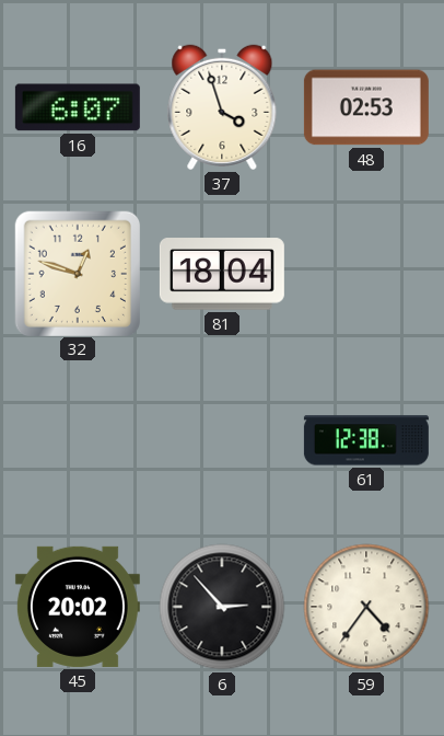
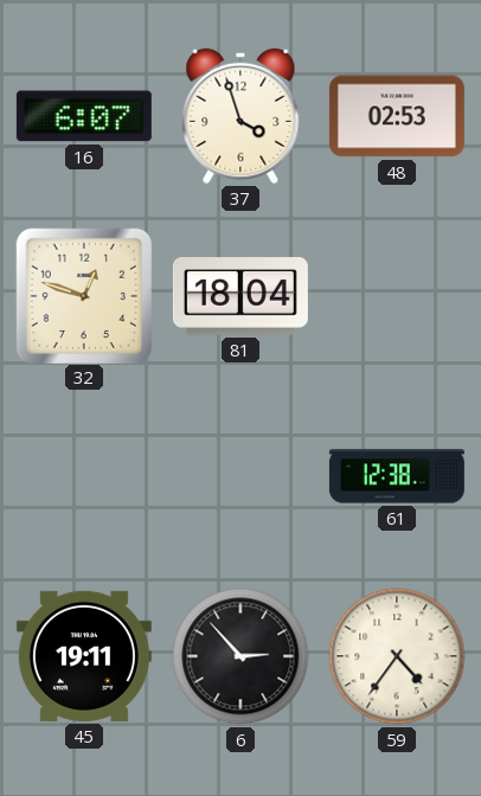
45: 20:02 -> 19:11
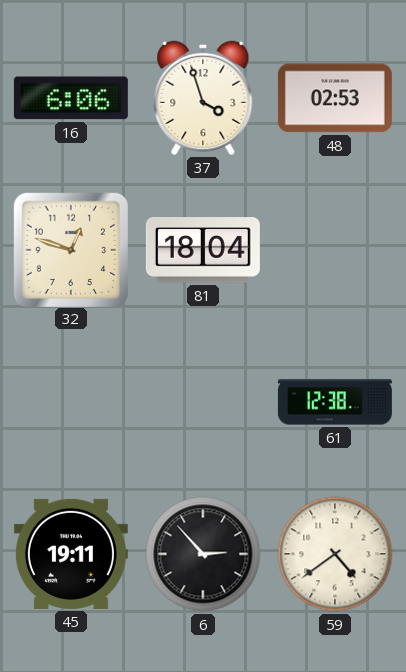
16: 6:07 -> 6:06
59: 4:36 -> 4:39
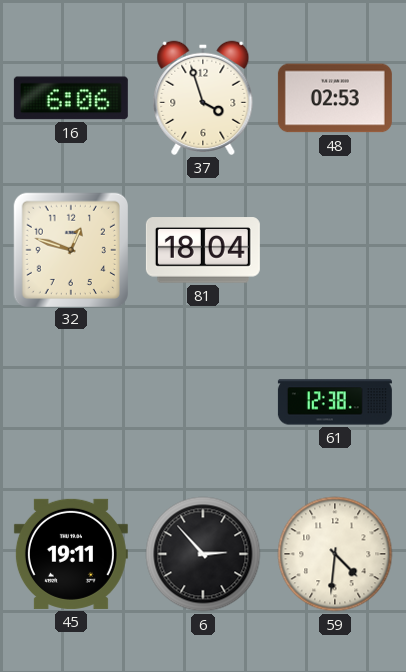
59: 4:39 -> 4:31
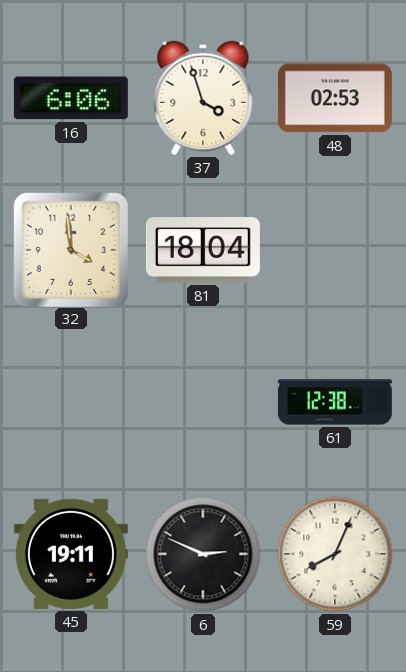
32: 12:48 -> 3:59
6: 2:53 -> 2:49
59: 4:31 -> 8:04
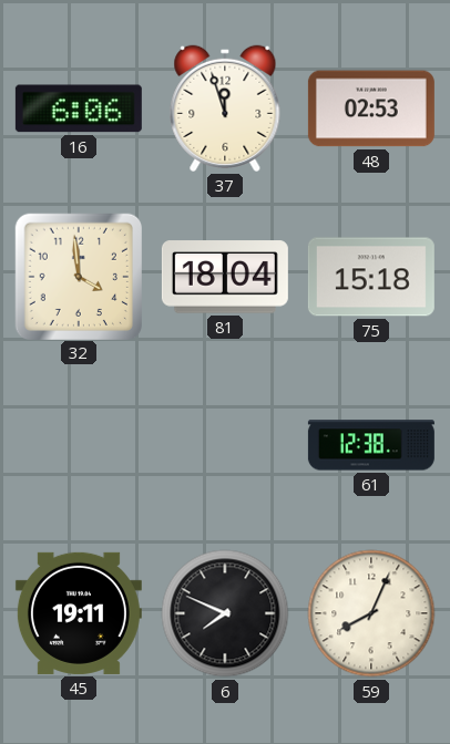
37: 3:57 -> 11:57
75: none -> 15:18
6: 2:49 -> 7:49
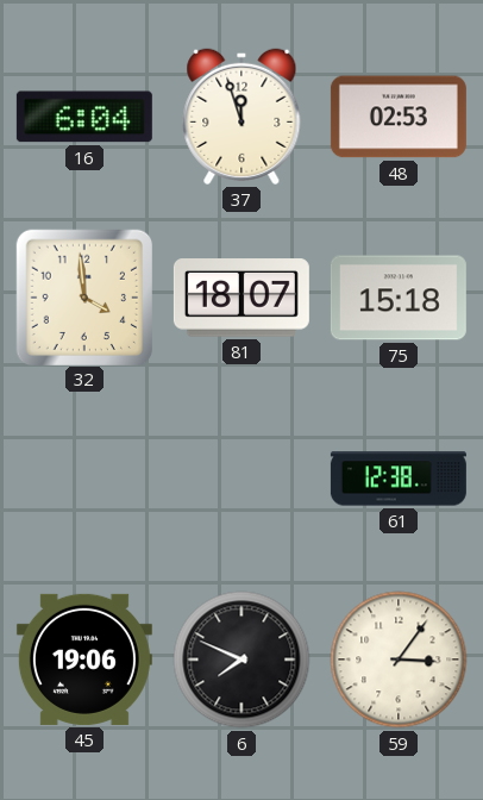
16: 6:06 -> 6:04
81: 18:04 -> 18:07
45: 19:11 -> 19:06
59: 8:04 -> 3:06
